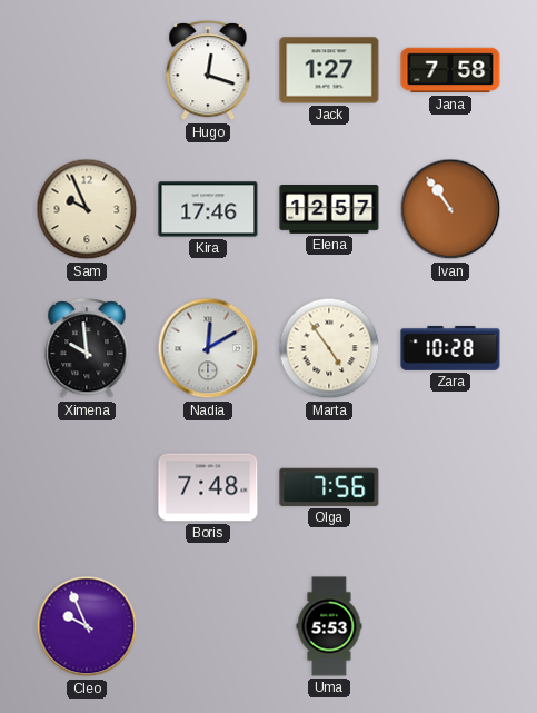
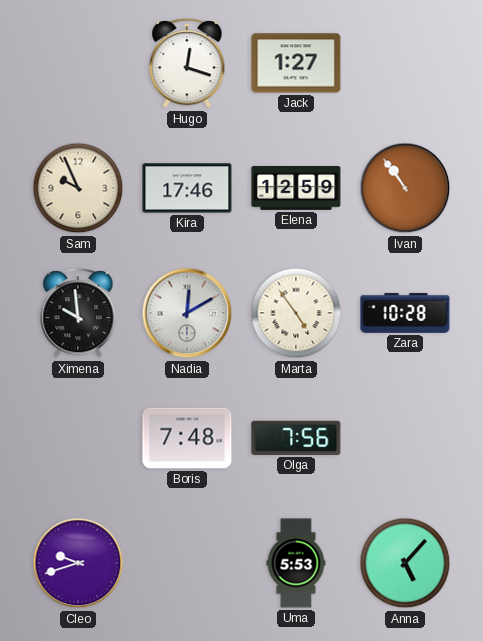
Jana: 7:58 -> none
Elena: 12:57 -> 12:59
Cleo: 9:56 -> 9:42
Anna: none -> 5:07
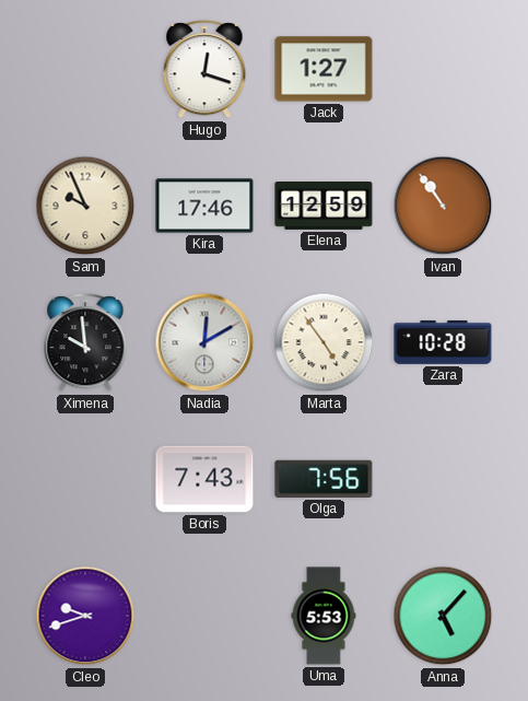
Boris: 7:48 -> 7:43
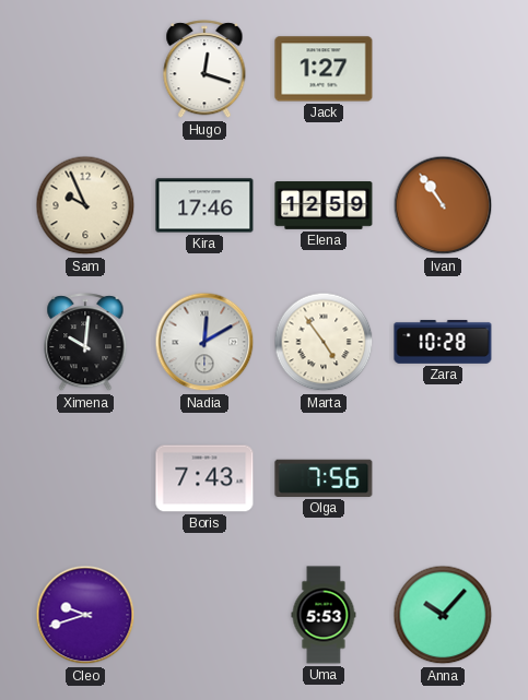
Ximena: 9:59 -> 10:01
Anna: 5:07 -> 10:07
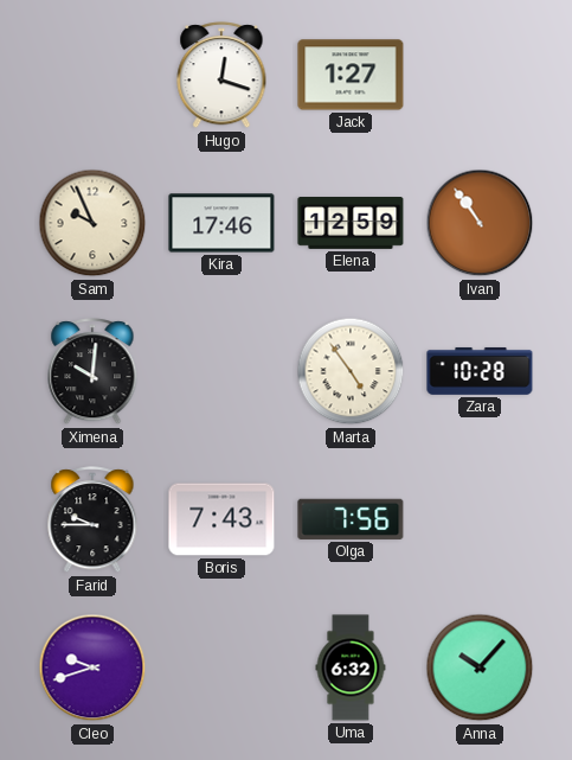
Nadia: 12:10 -> none
Farid: none -> 9:45
Uma: 5:53 -> 6:32
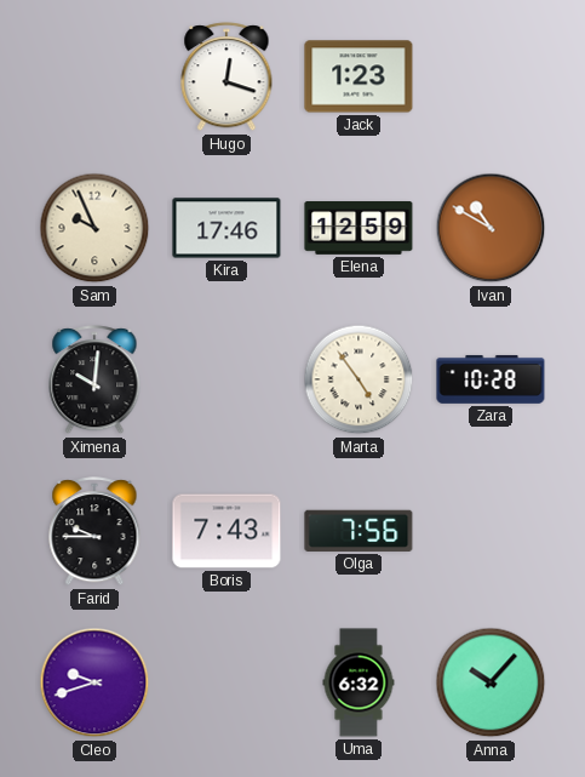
Jack: 1:27 -> 1:23
Ivan: 10:54 -> 10:50
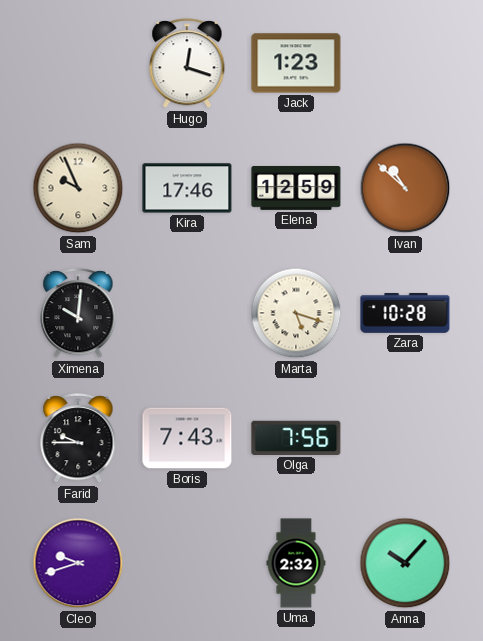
Ivan: 10:50 -> 10:52
Marta: 4:54 -> 5:18
Uma: 6:32 -> 2:32
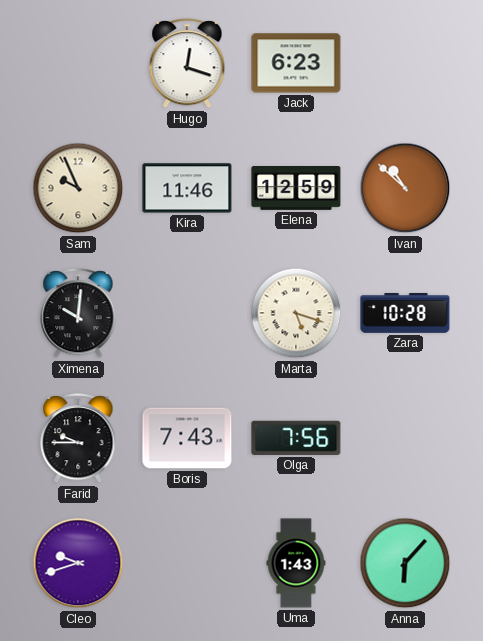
Jack: 1:23 -> 6:23
Kira: 17:46 -> 11:46
Uma: 2:32 -> 1:43
Anna: 10:07 -> 6:07
